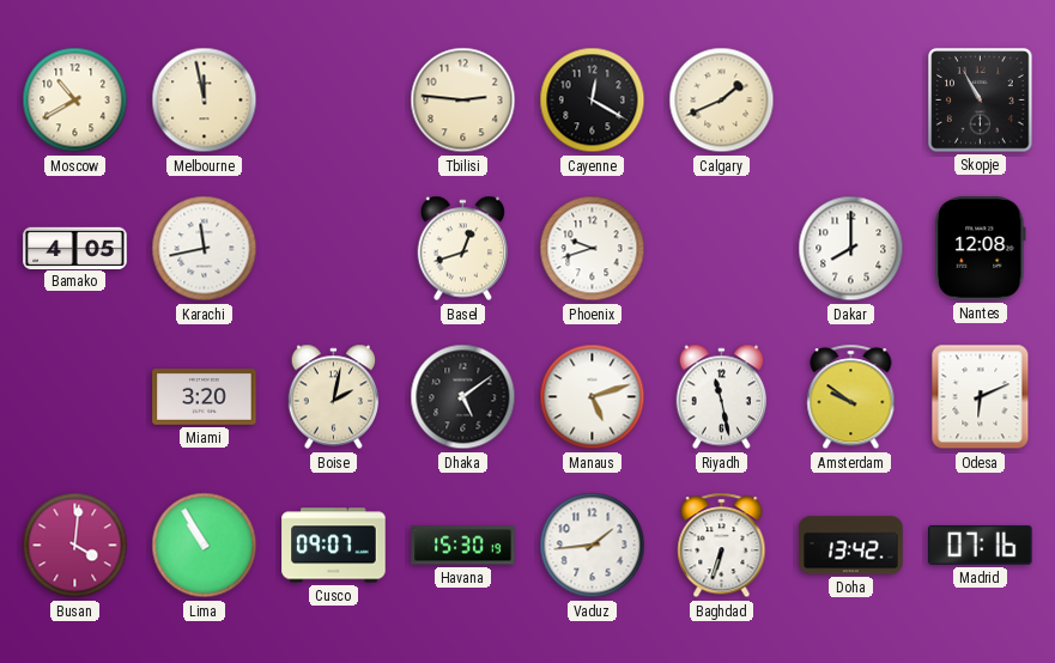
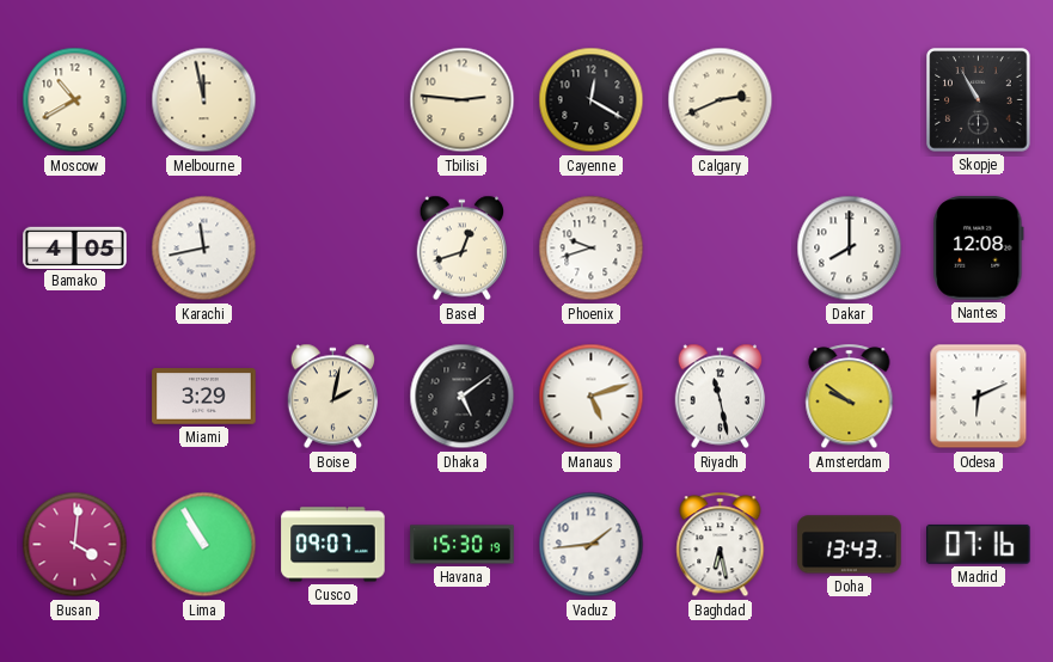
Calgary: 1:41 -> 2:41
Miami: 3:20 -> 3:29
Baghdad: 6:33 -> 6:28
Doha: 13:42 -> 13:43
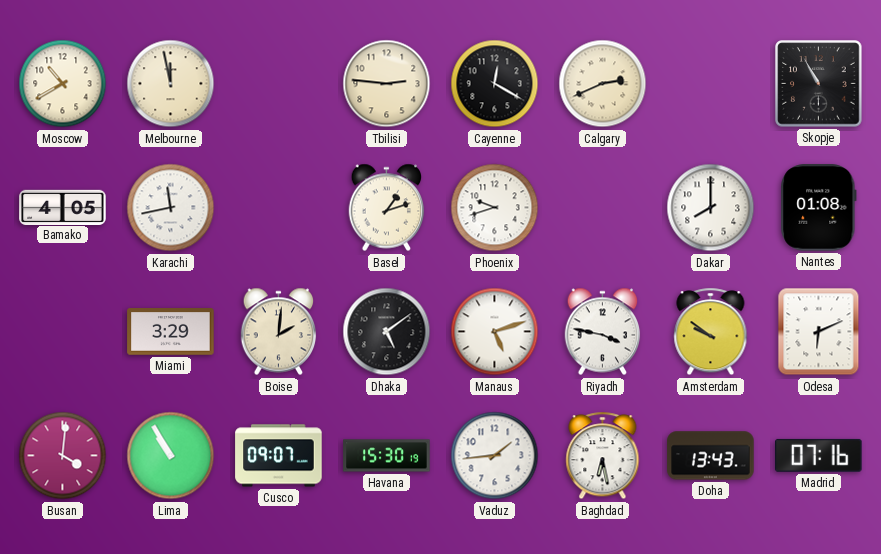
Basel: 12:42 -> 1:12
Nantes: 12:08 -> 01:08
Boise: 2:02 -> 2:01
Riyadh: 11:28 -> 3:47
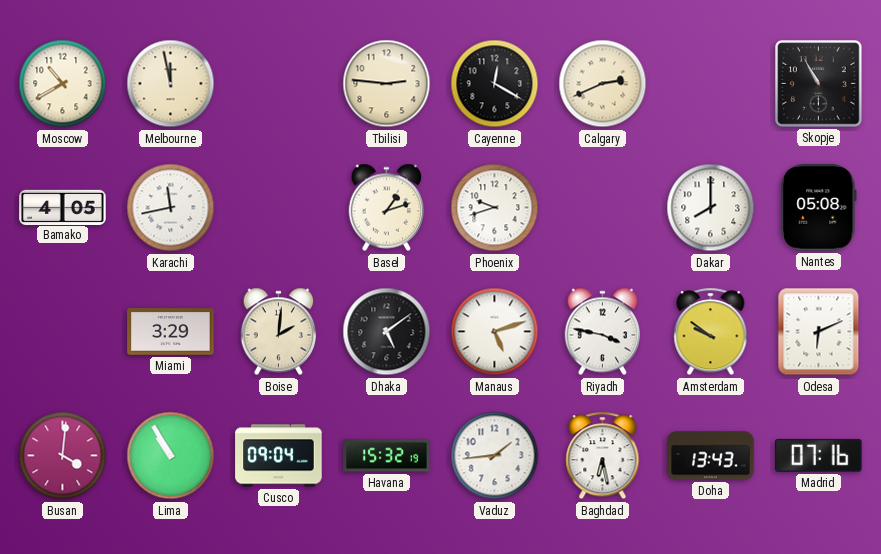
Nantes: 01:08 -> 05:08
Cusco: 09:07 -> 09:04
Havana: 15:30 -> 15:32
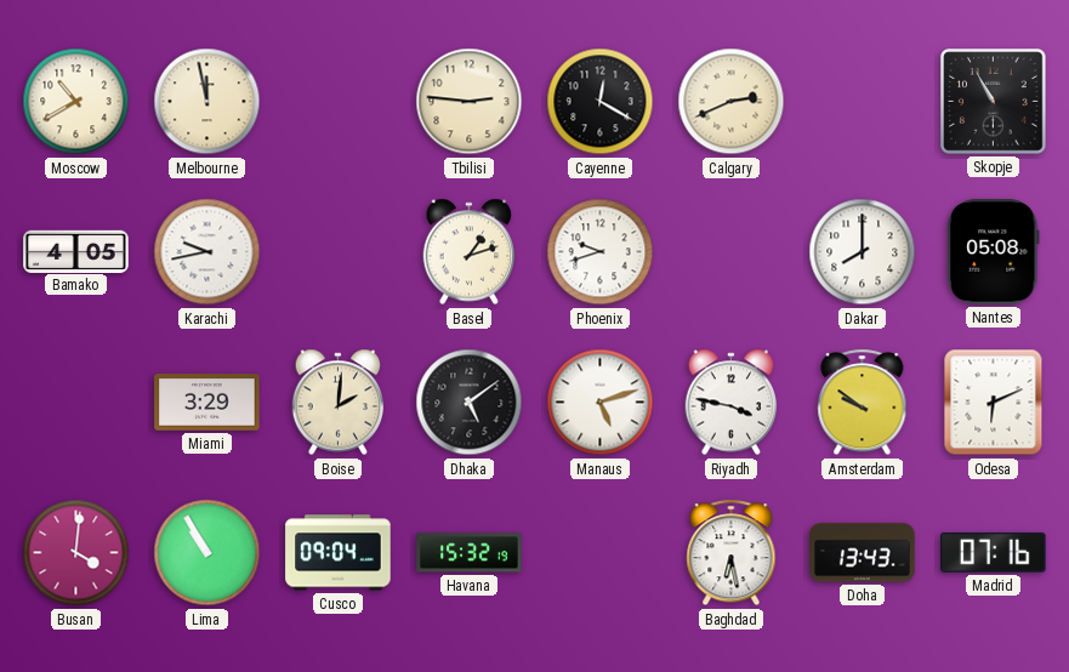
Karachi: 11:43 -> 9:43
Vaduz: 1:44 -> none
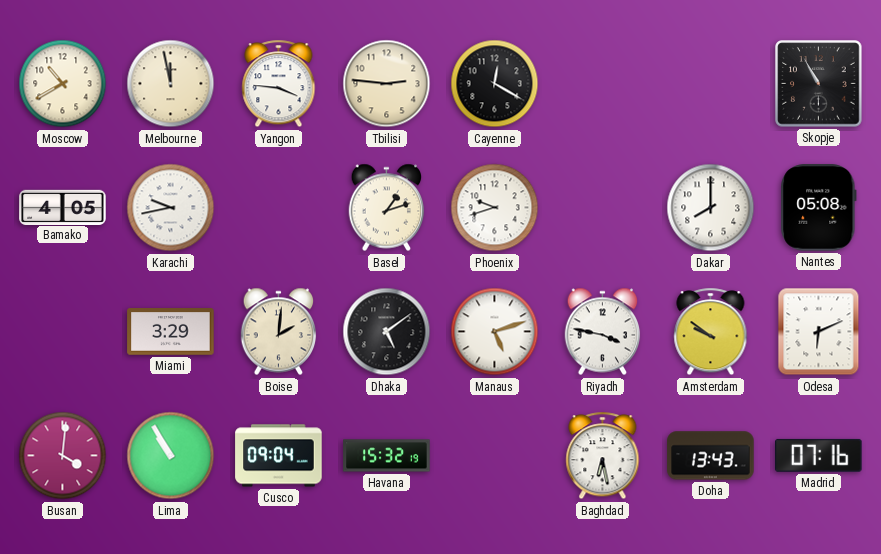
Yangon: none -> 3:46
Calgary: 2:41 -> none
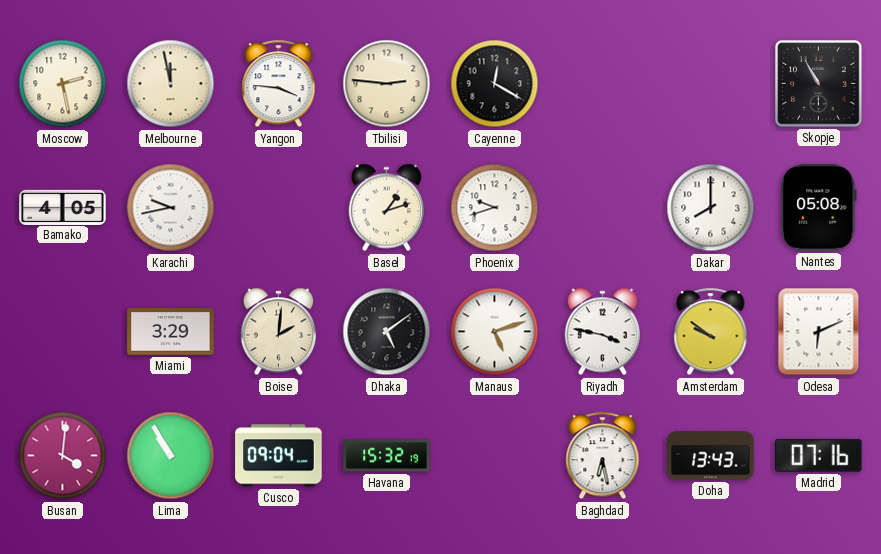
Moscow: 10:40 -> 2:28
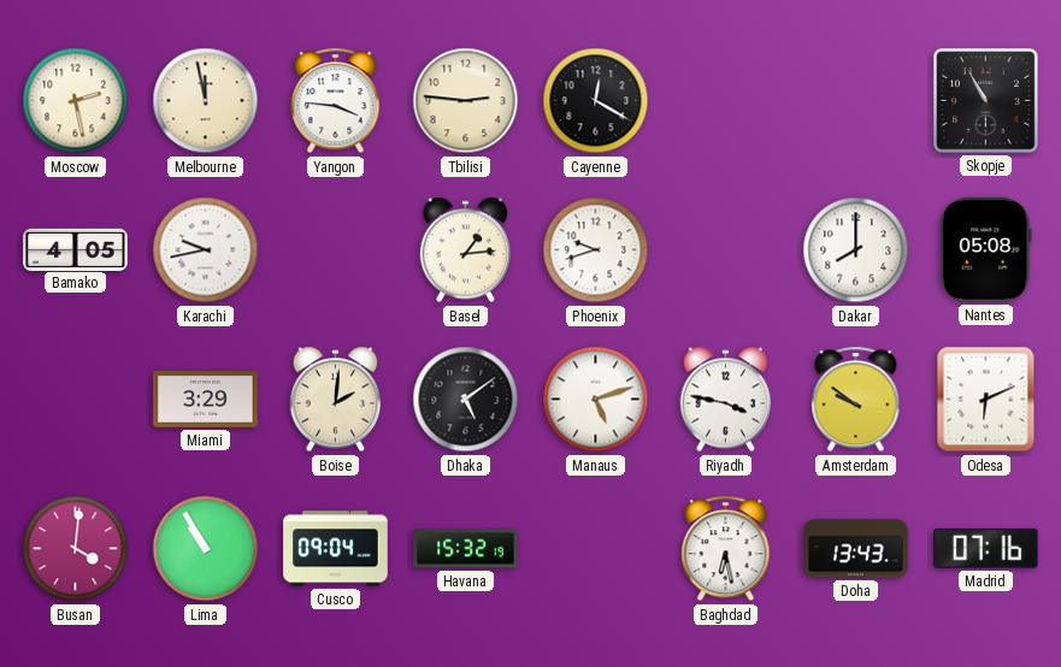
Basel: 1:12 -> 1:14
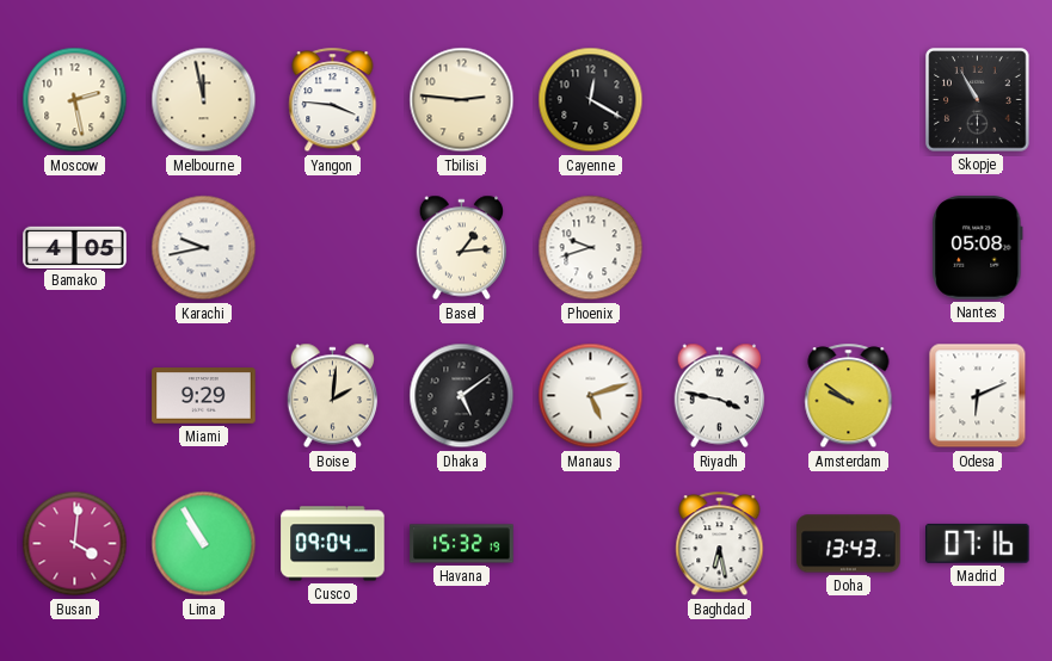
Dakar: 8:00 -> none
Miami: 3:29 -> 9:29
